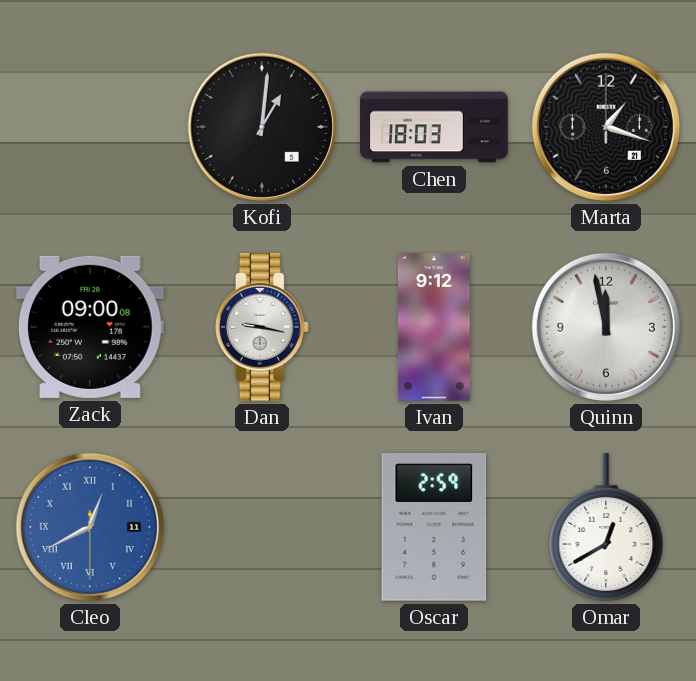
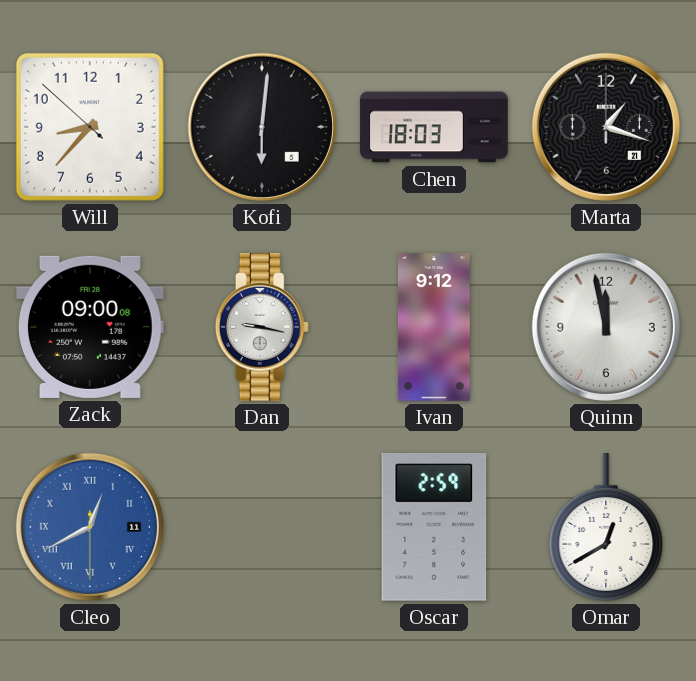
Will: none -> 8:36
Kofi: 1:01 -> 6:01
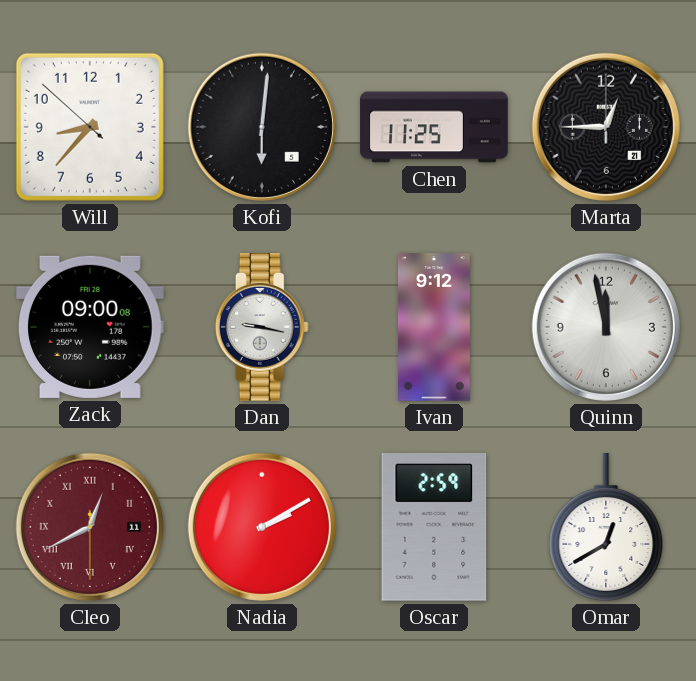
Chen: 18:03 -> 11:25
Marta: 1:18 -> 12:45
Cleo dial: blue -> burgundy
Nadia: none -> 2:10
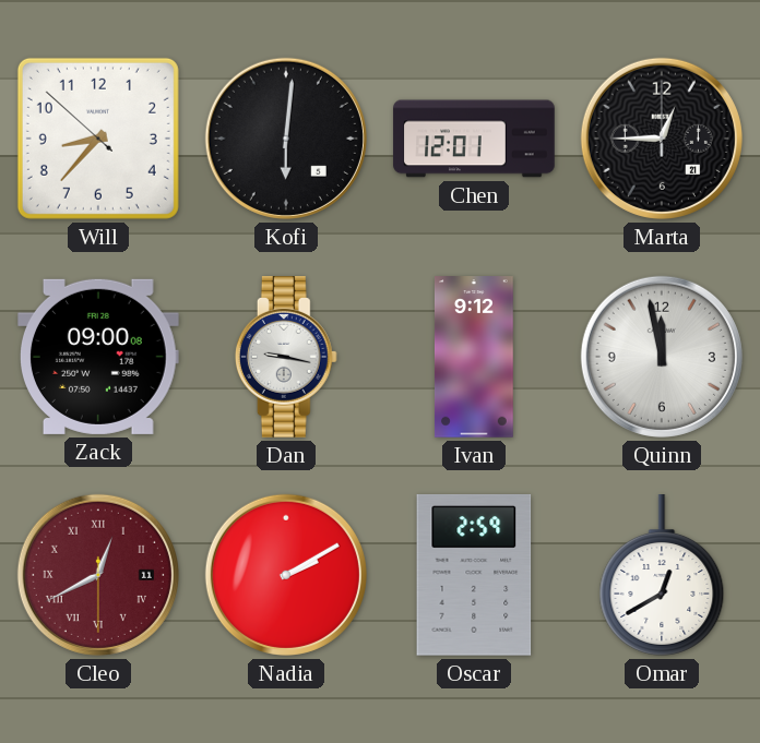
Chen: 11:25 -> 12:01
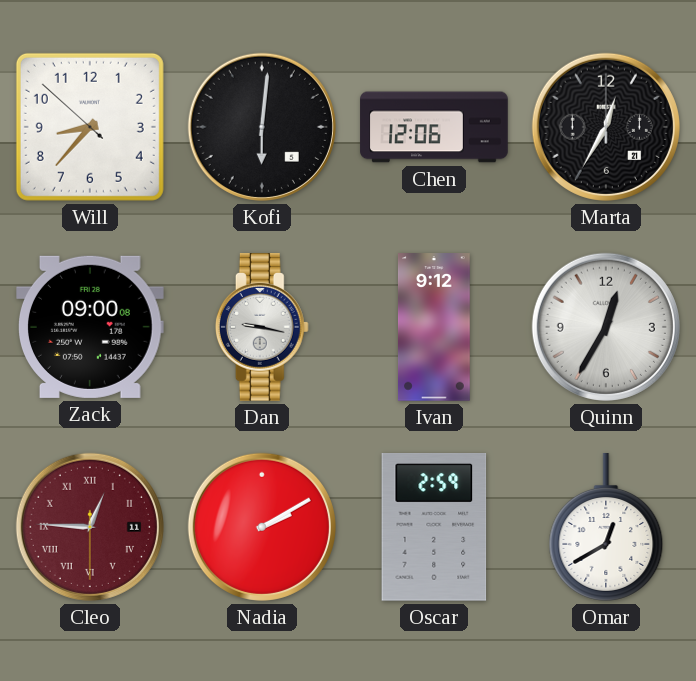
Chen: 12:01 -> 12:06
Marta: 12:45 -> 12:35
Quinn: 11:58 -> 12:35
Cleo: 12:40 -> 12:45
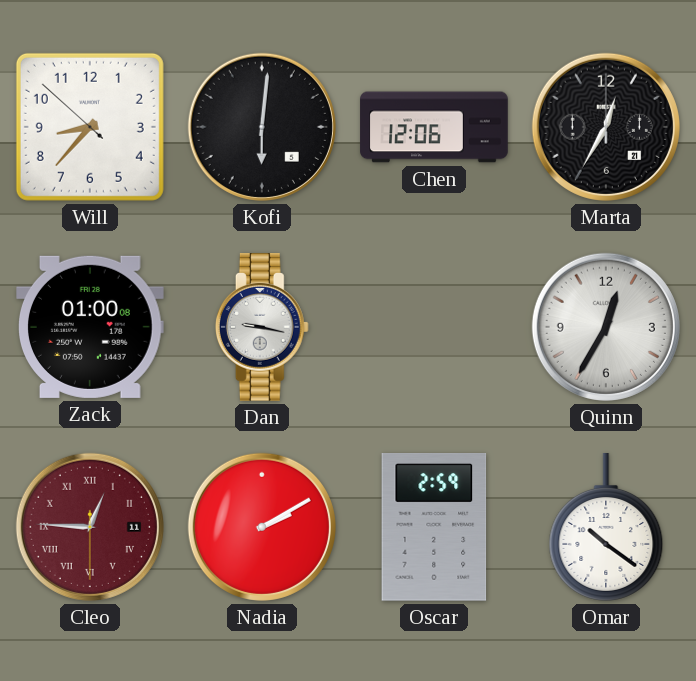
Zack: 09:00 -> 01:00
Ivan: 9:12 -> none
Omar: 12:40 -> 10:21
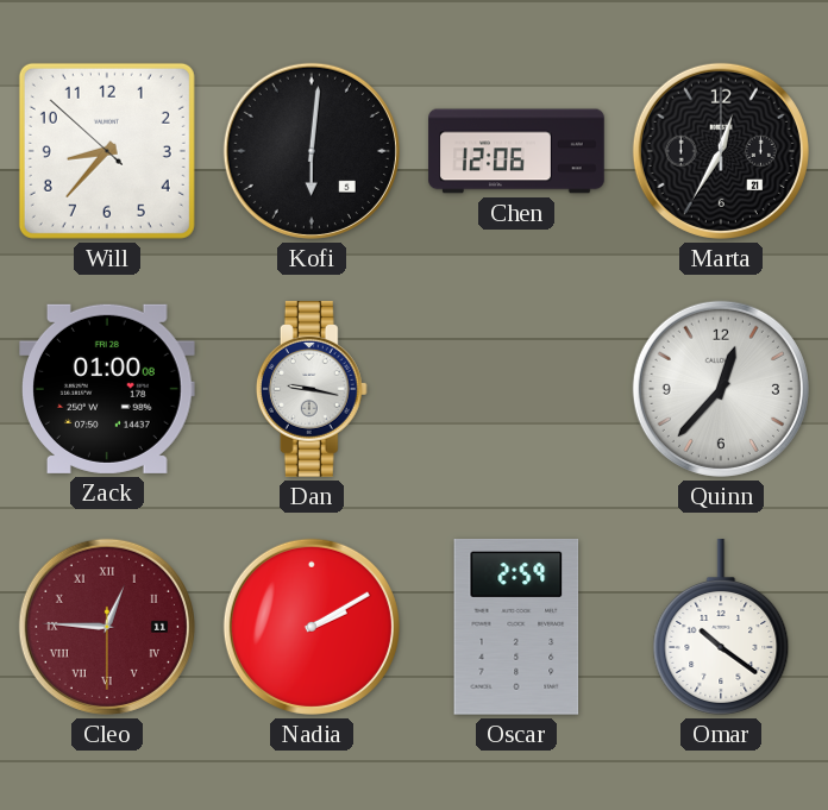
Quinn: 12:35 -> 12:37
